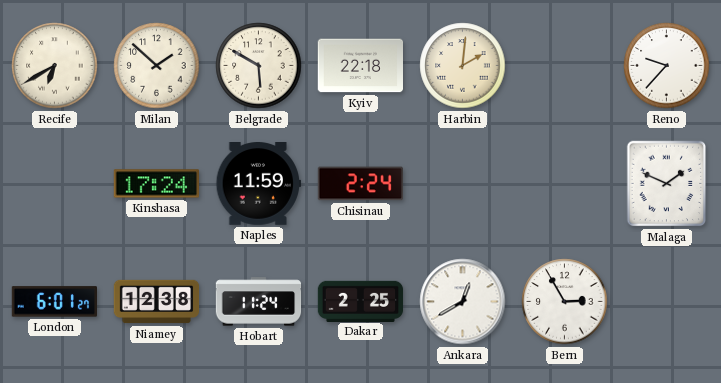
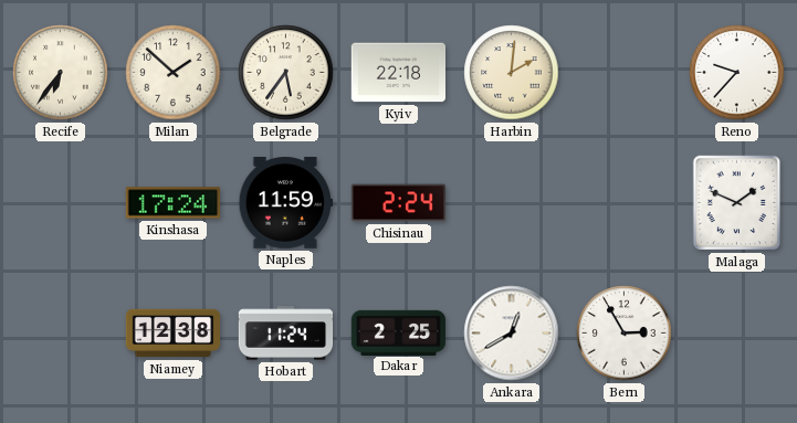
Recife: 6:40 -> 6:36
Belgrade: 5:50 -> 5:36
London: 6:01 -> none
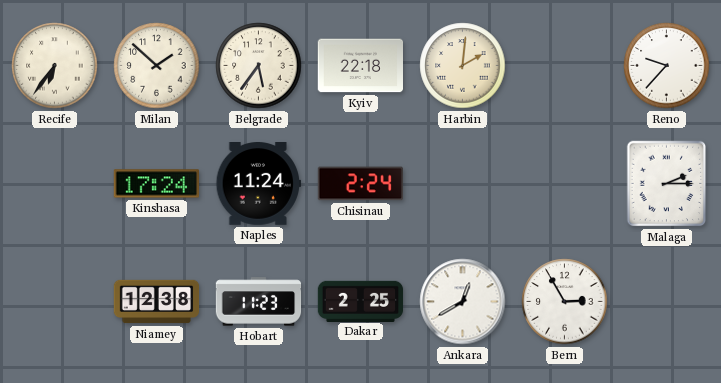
Naples: 11:59 -> 11:24
Malaga: 1:49 -> 2:15
Hobart: 11:24 -> 11:23
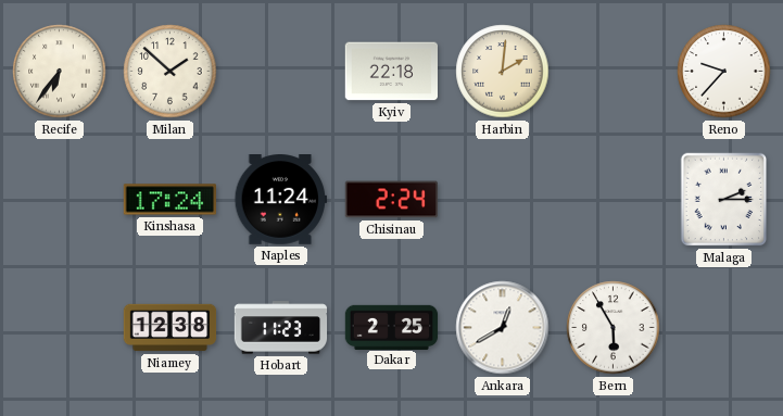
Belgrade: 5:36 -> none
Bern: 2:55 -> 5:55
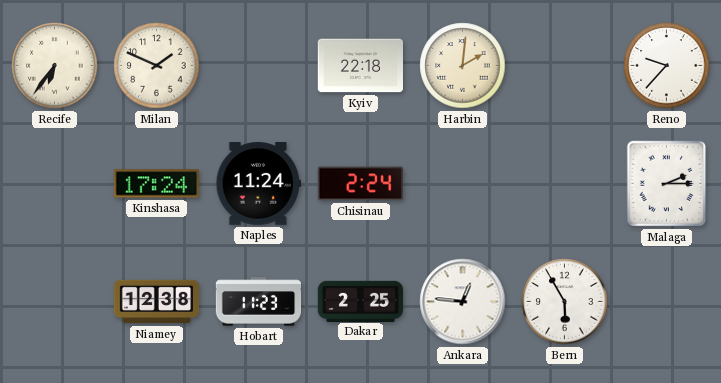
Milan: 1:52 -> 1:49
Ankara: 12:40 -> 12:46
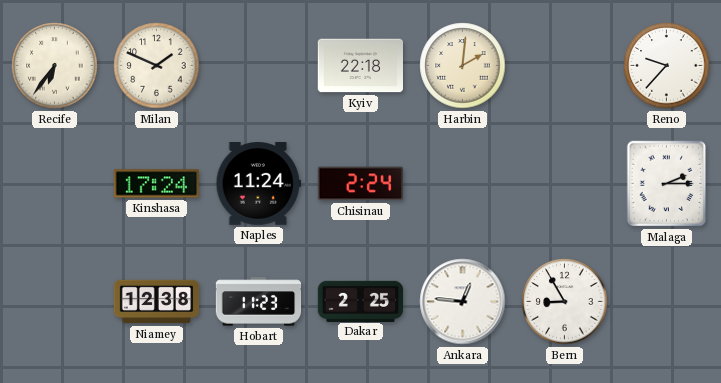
Bern: 5:55 -> 8:55
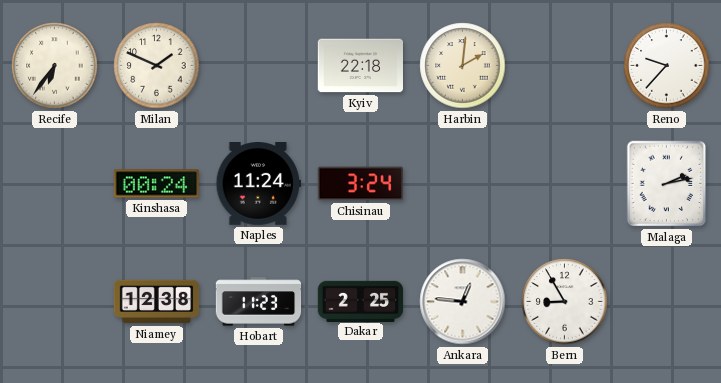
Kinshasa: 17:24 -> 00:24
Chisinau: 2:24 -> 3:24
Malaga: 2:15 -> 2:13
